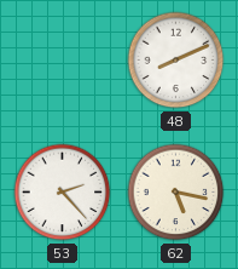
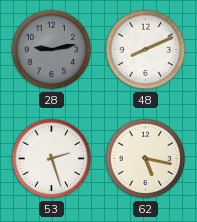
28: none -> 9:13
53: 2:23 -> 2:27
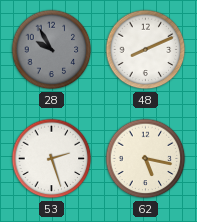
28: 9:13 -> 9:55
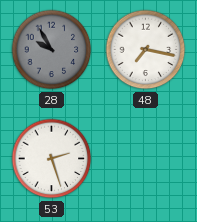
48: 8:11 -> 7:17
62: 5:17 -> none
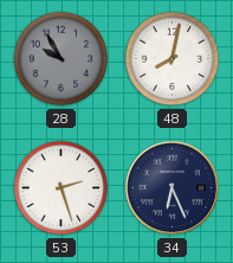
48: 7:17 -> 8:02
34: none -> 6:26
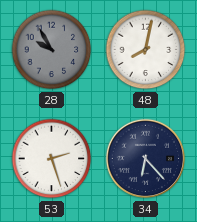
34: 6:26 -> 6:23
